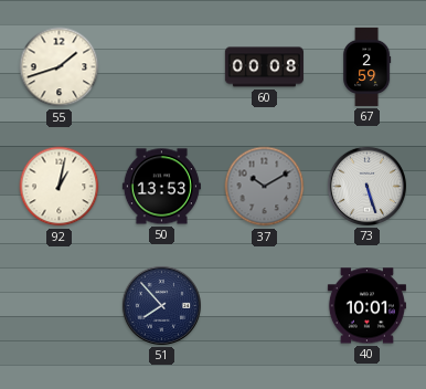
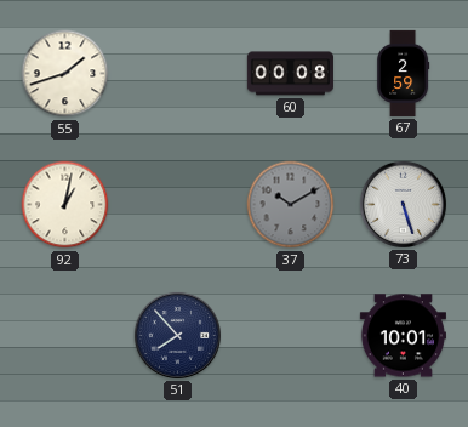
50: 13:53 -> none
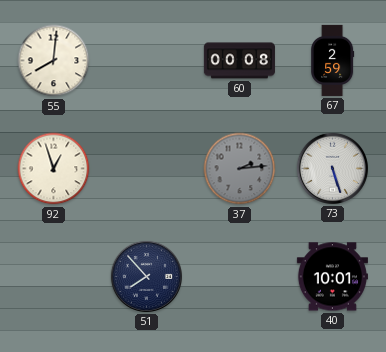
55: 1:42 -> 8:01
92: 1:02 -> 12:57
37: 10:10 -> 2:14
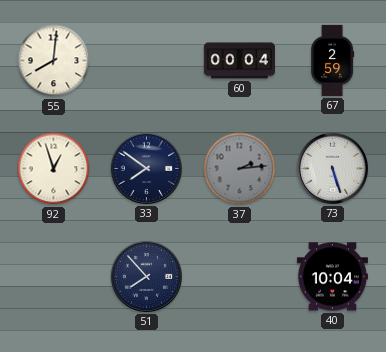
60: 00:08 -> 00:04
33: none -> 7:51
40: 10:01 -> 10:04
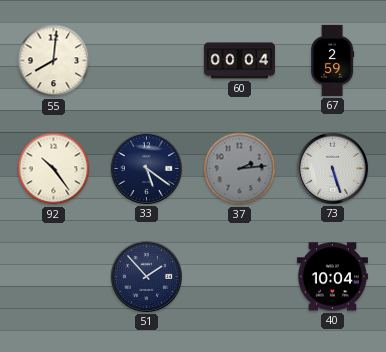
92: 12:57 -> 10:24
33: 7:51 -> 5:21
51: 7:53 -> 1:53
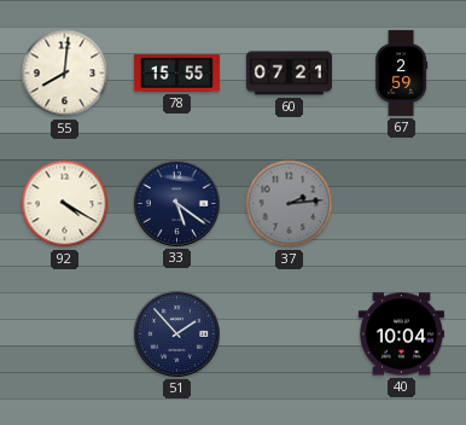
78: none -> 15:55
60: 00:04 -> 07:21
92: 10:24 -> 4:20
73: 5:27 -> none
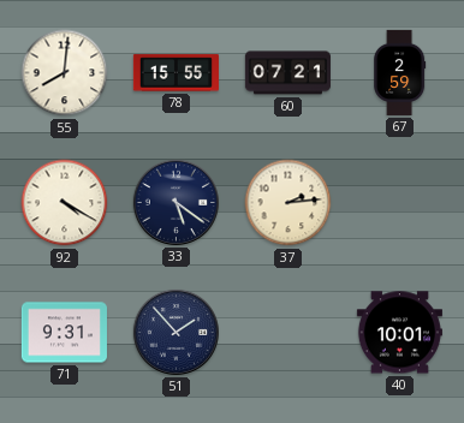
37 dial: grey -> cream
71: none -> 9:31
40: 10:04 -> 10:01
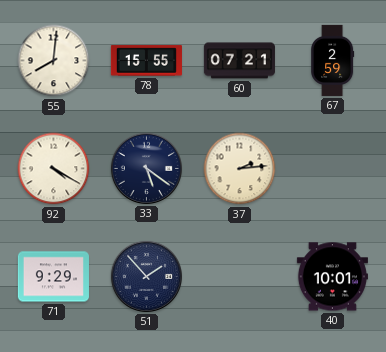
71: 9:31 -> 9:29
